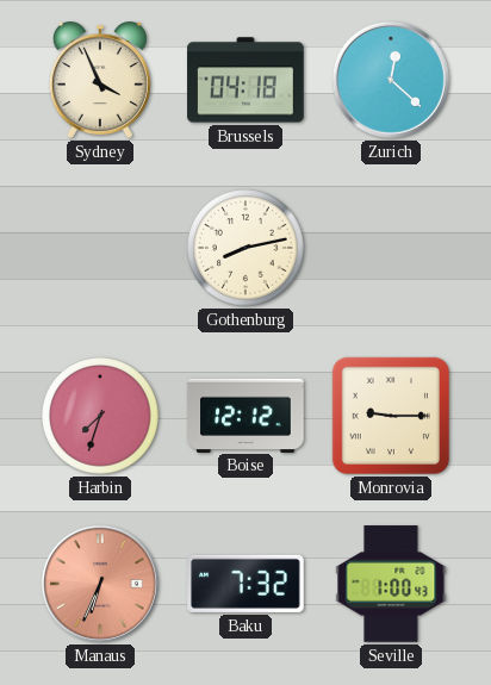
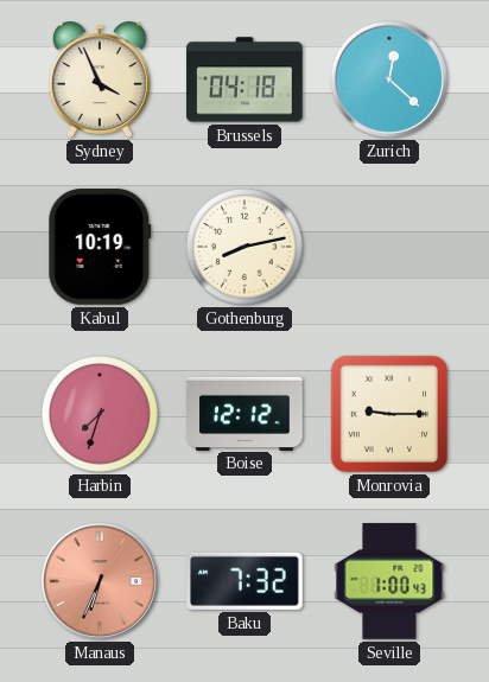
Kabul: none -> 10:19
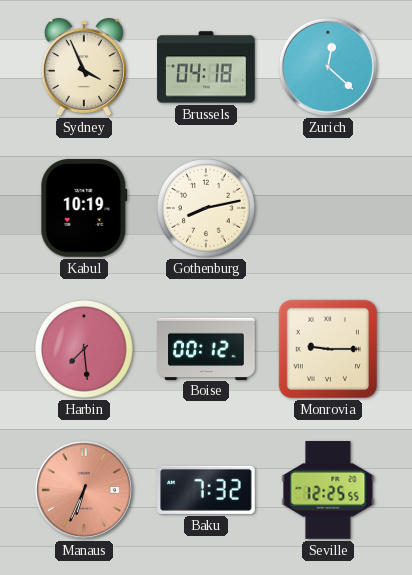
Harbin: 7:33 -> 7:29
Boise: 12:12 -> 00:12
Seville: 1:00 -> 12:25
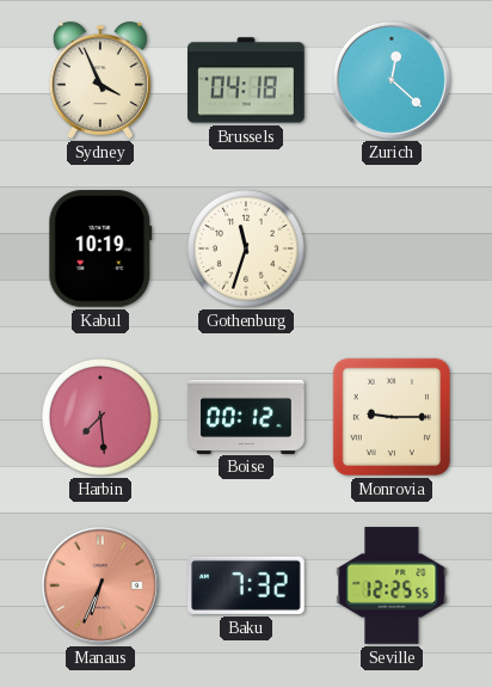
Gothenburg: 8:13 -> 11:33
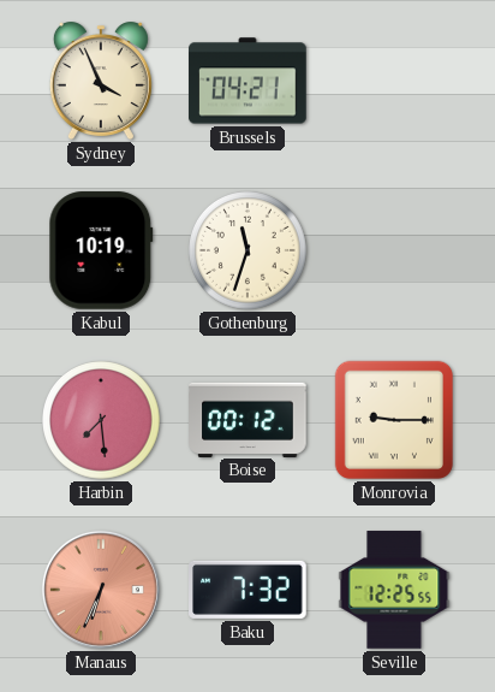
Brussels: 04:18 -> 04:21
Zurich: 12:22 -> none
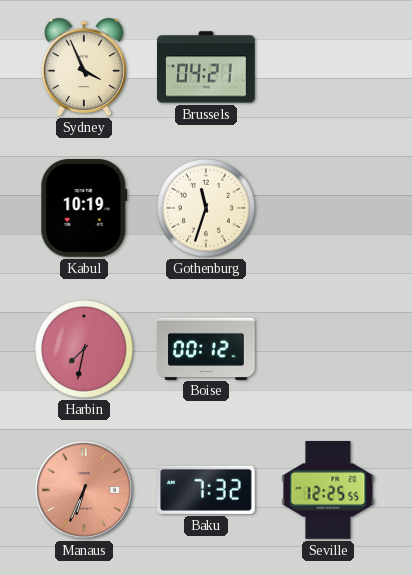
Harbin: 7:29 -> 7:32
Monrovia: 9:15 -> none
